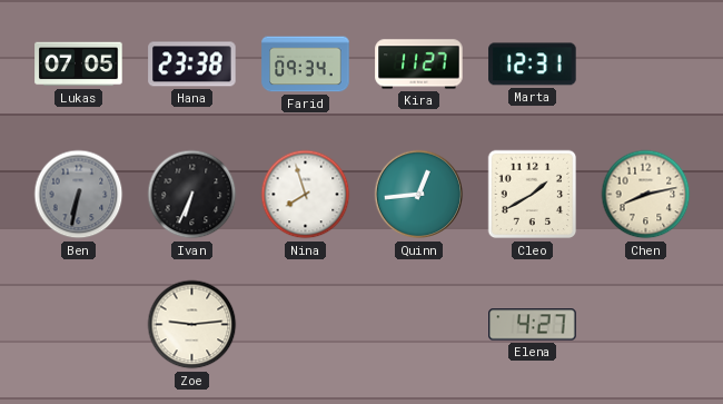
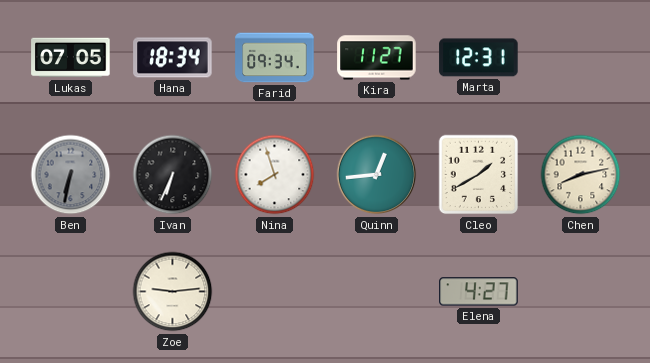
Hana: 23:38 -> 18:34
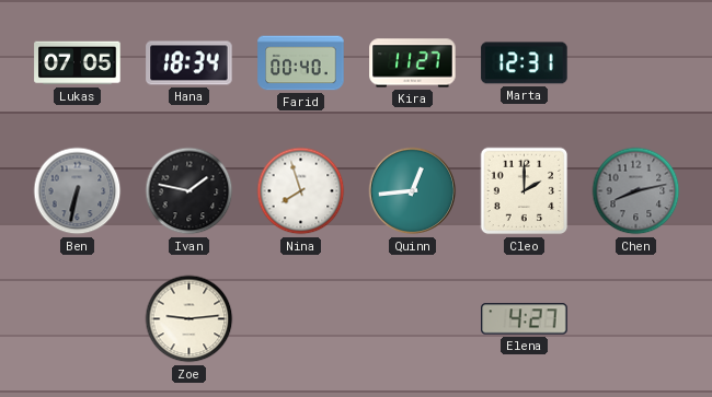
Farid: 09:34 -> 00:40
Ivan: 6:34 -> 1:47
Cleo: 1:40 -> 2:00
Chen dial: cream -> grey
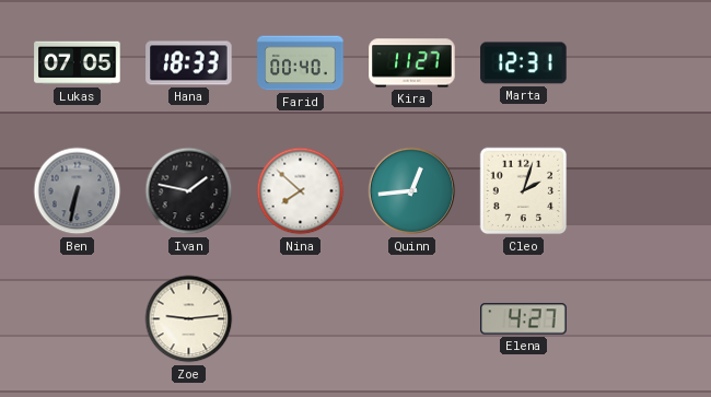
Hana: 18:34 -> 18:33
Nina: 7:57 -> 7:52
Cleo: 2:00 -> 2:03
Chen: 8:13 -> none
